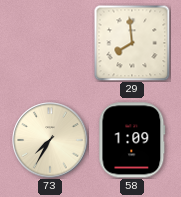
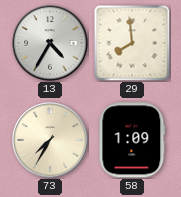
13: none -> 4:35
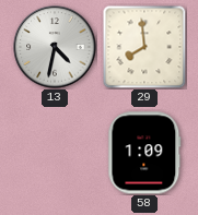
13: 4:35 -> 4:32
73: 7:35 -> none
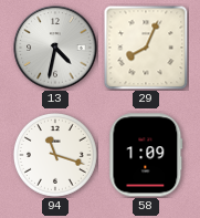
29: 7:59 -> 8:04
94: none -> 11:18
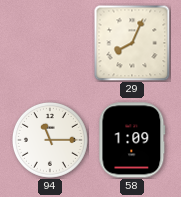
13: 4:32 -> none
94: 11:18 -> 11:15
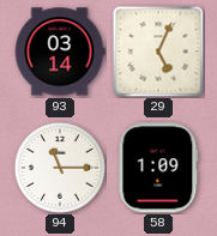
93: none -> 03:14
29: 8:04 -> 5:04
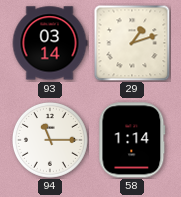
29: 5:04 -> 1:12
58: 1:09 -> 1:14
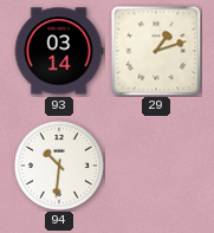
94: 11:15 -> 10:31
58: 1:14 -> none
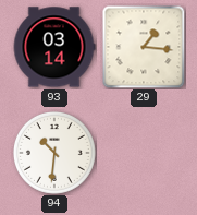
29: 1:12 -> 1:16
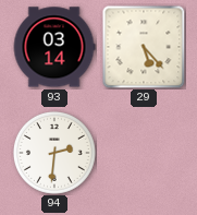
29: 1:16 -> 5:23
94: 10:31 -> 2:31
